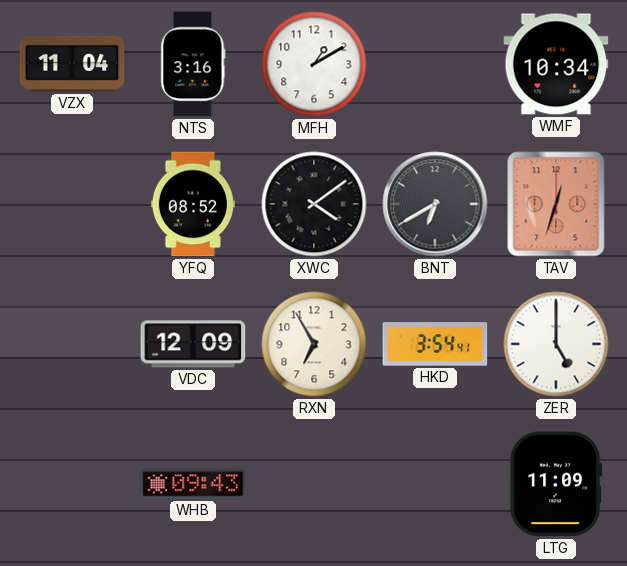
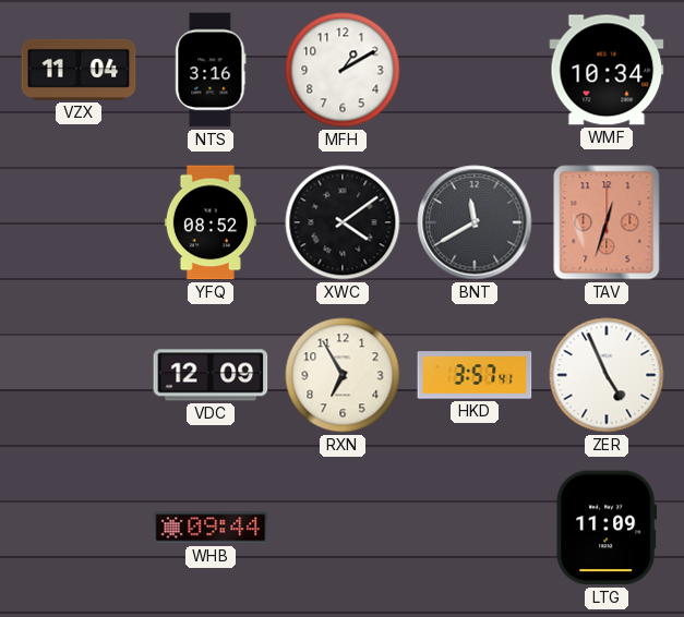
BNT: 6:40 -> 11:40
HKD: 3:54 -> 3:57
ZER: 5:00 -> 4:56
WHB: 09:43 -> 09:44
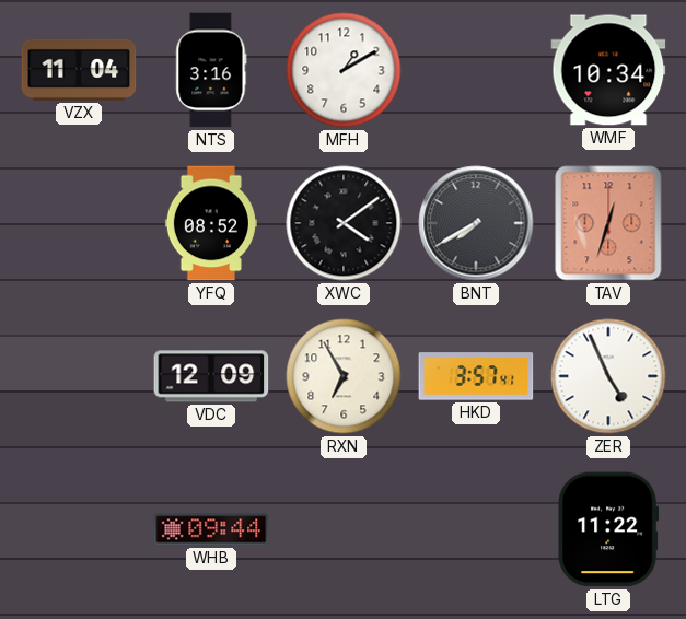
BNT: 11:40 -> 7:40
LTG: 11:09 -> 11:22
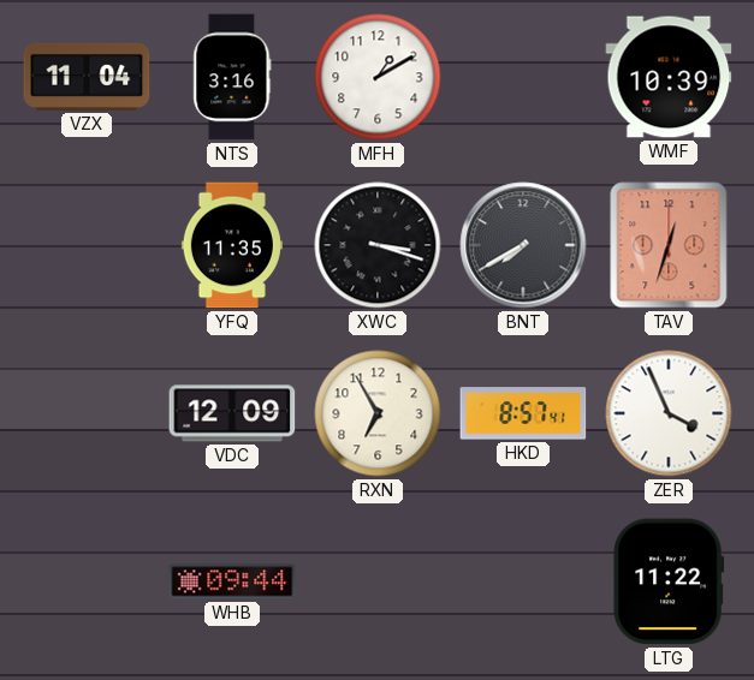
WMF: 10:34 -> 10:39
YFQ: 08:52 -> 11:35
XWC: 4:09 -> 3:18
HKD: 3:57 -> 8:57
ZER: 4:56 -> 3:56
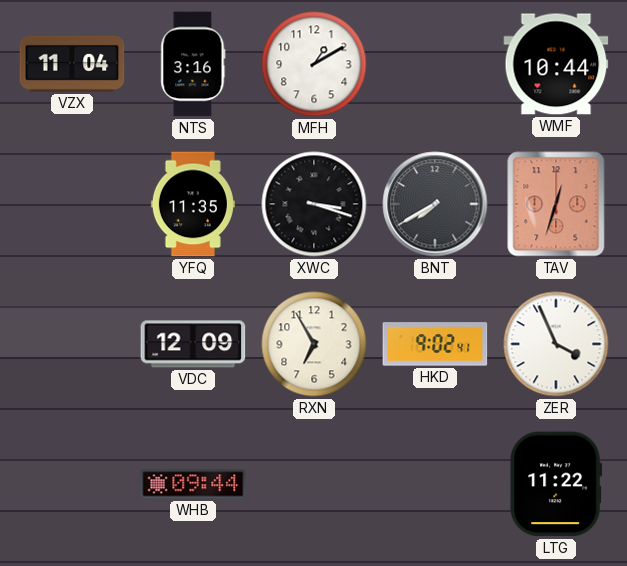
WMF: 10:39 -> 10:44
HKD: 8:57 -> 9:02
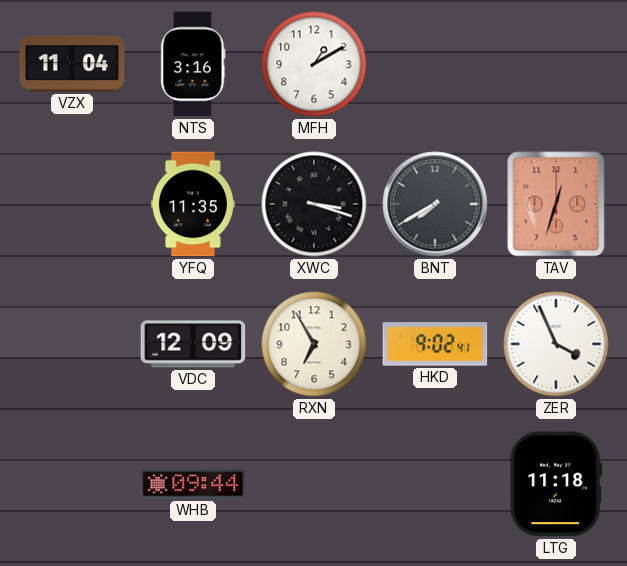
WMF: 10:44 -> none
LTG: 11:22 -> 11:18
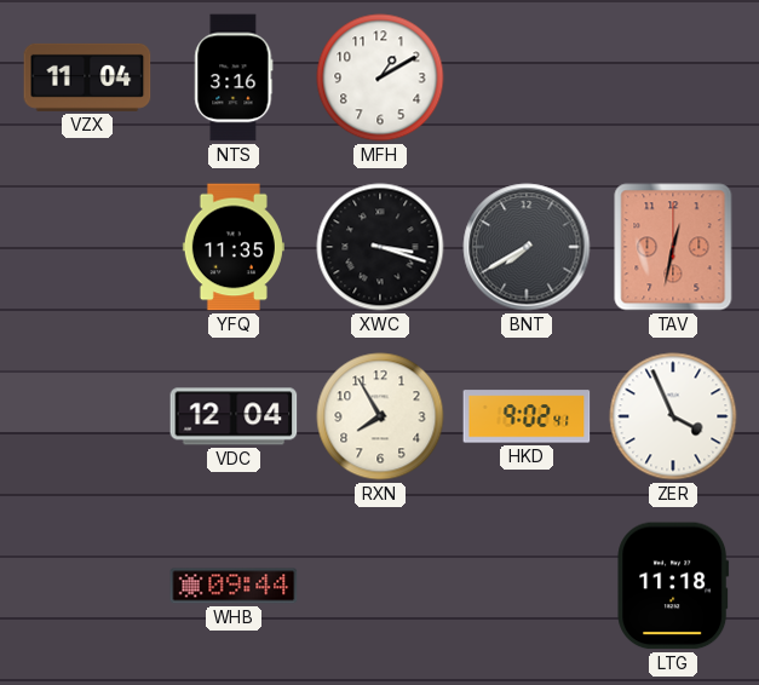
TAV: 12:33 -> 12:32
VDC: 12:09 -> 12:04
RXN: 6:55 -> 7:55
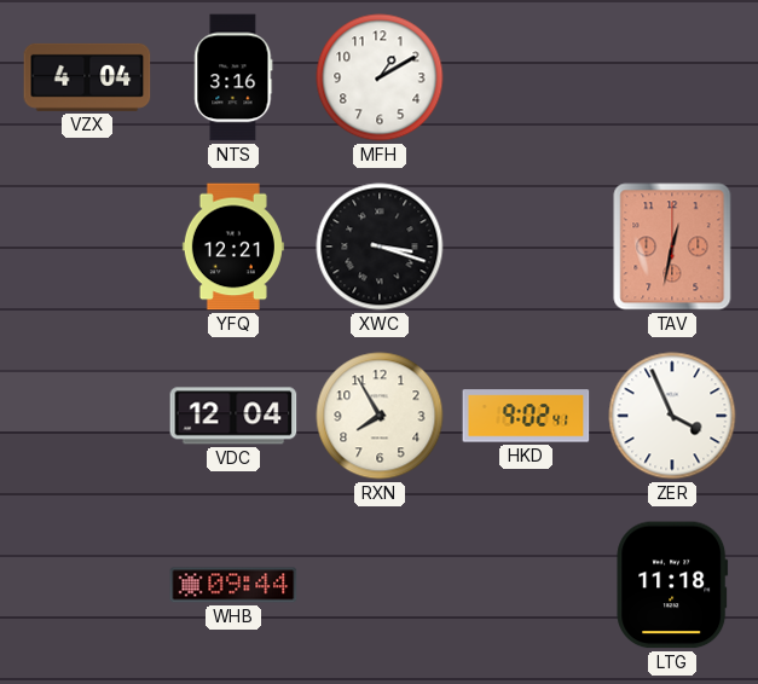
VZX: 11:04 -> 4:04
YFQ: 11:35 -> 12:21
BNT: 7:40 -> none
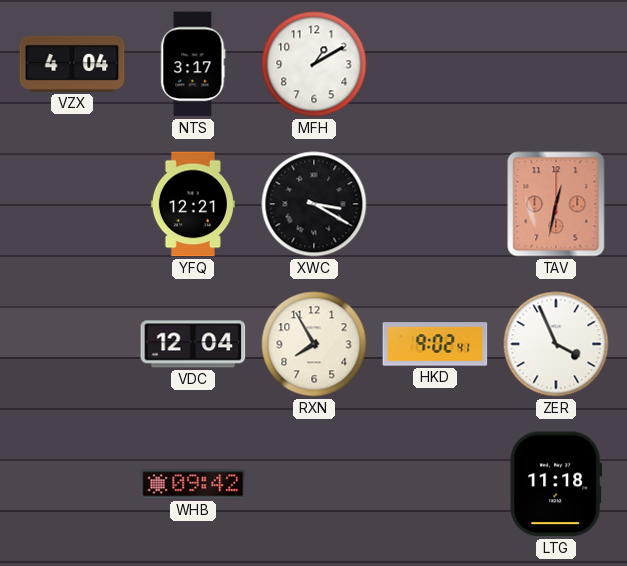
NTS: 3:16 -> 3:17
XWC: 3:18 -> 3:20
WHB: 09:44 -> 09:42
